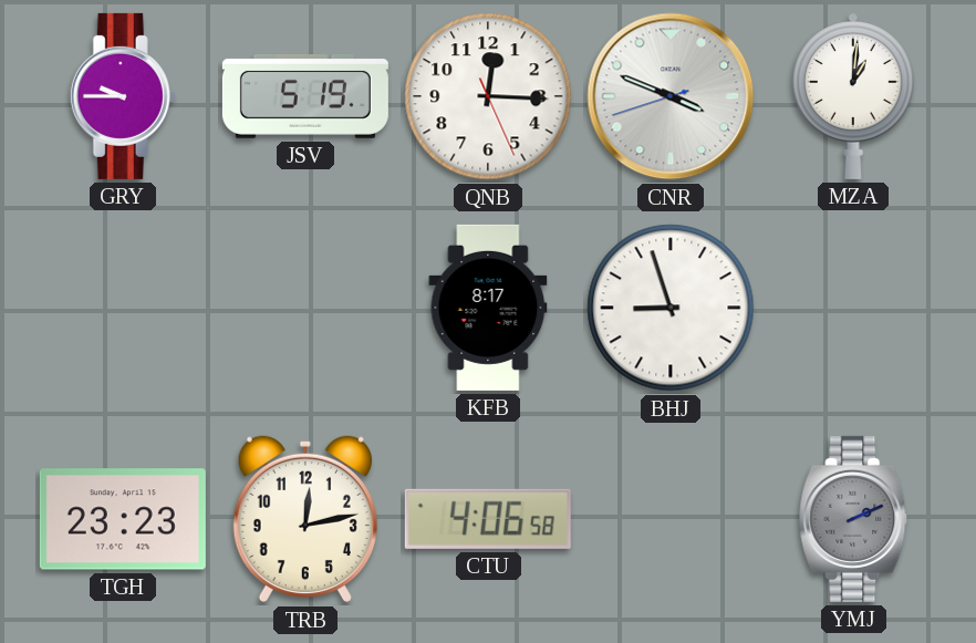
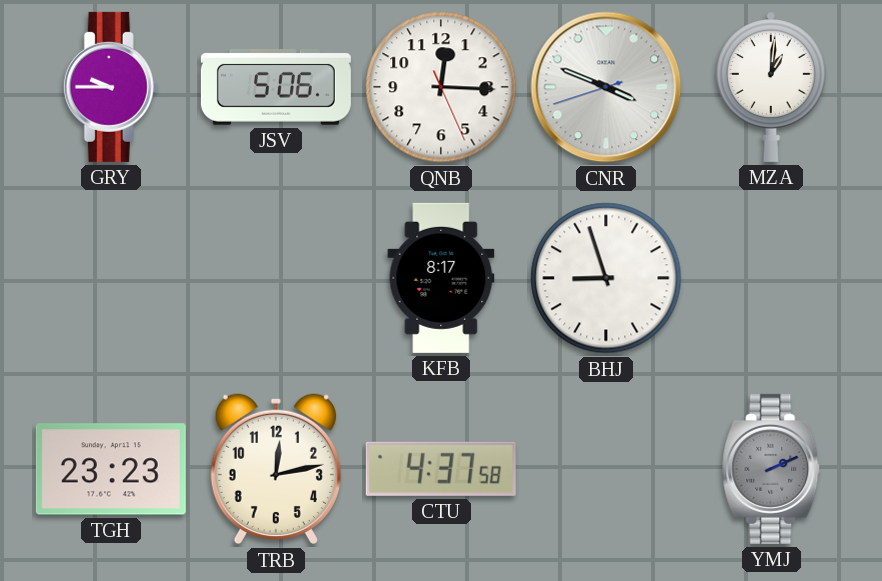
JSV: 5:19 -> 5:06
CTU: 4:06 -> 4:37
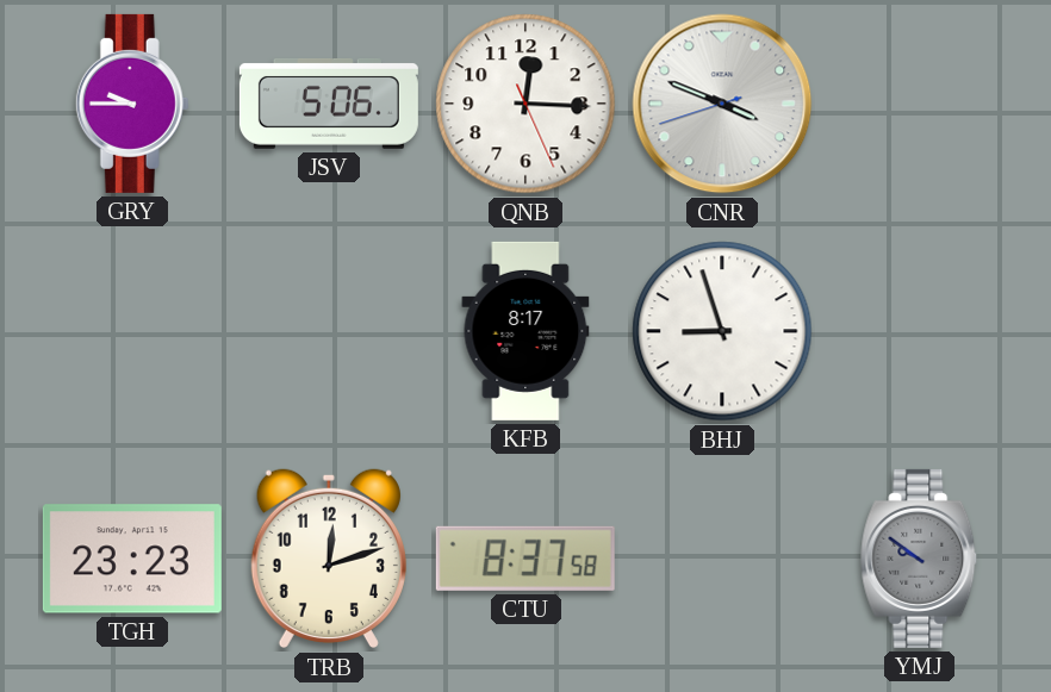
MZA: 1:01 -> none
TRB: 12:13 -> 12:12
CTU: 4:37 -> 8:37
YMJ: 2:11 -> 9:51
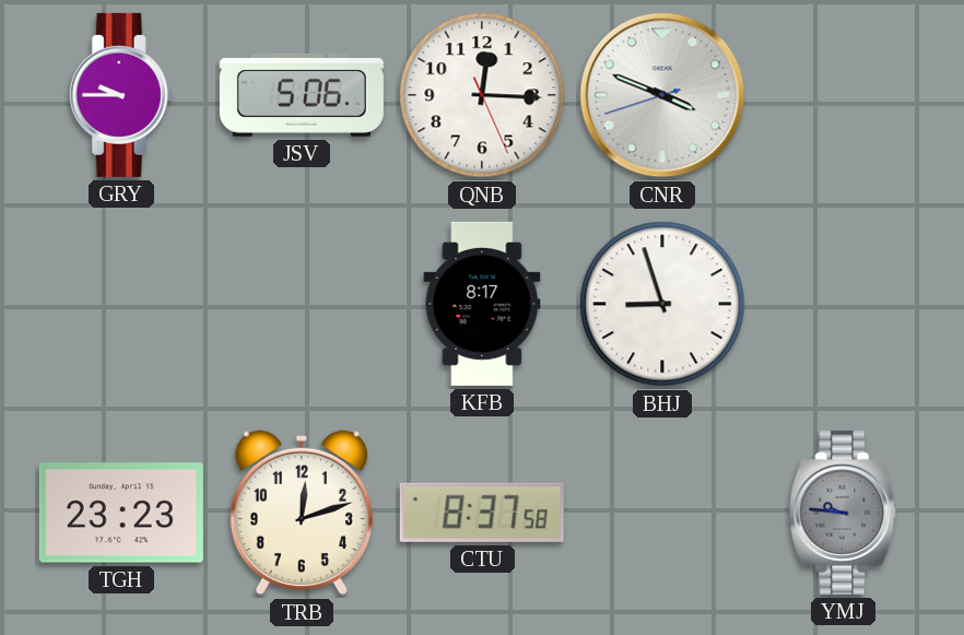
YMJ: 9:51 -> 9:46
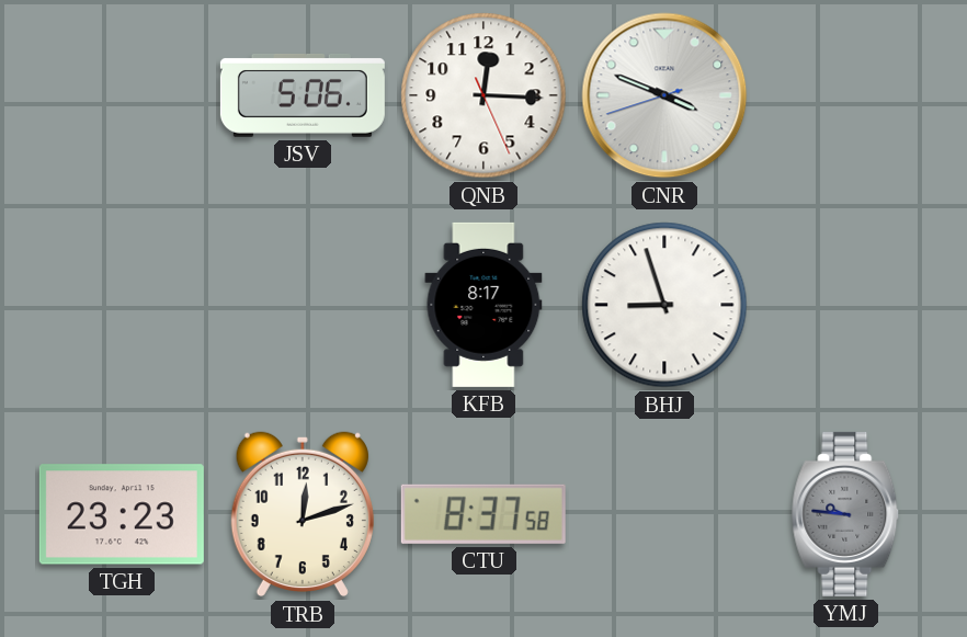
GRY: 9:45 -> none
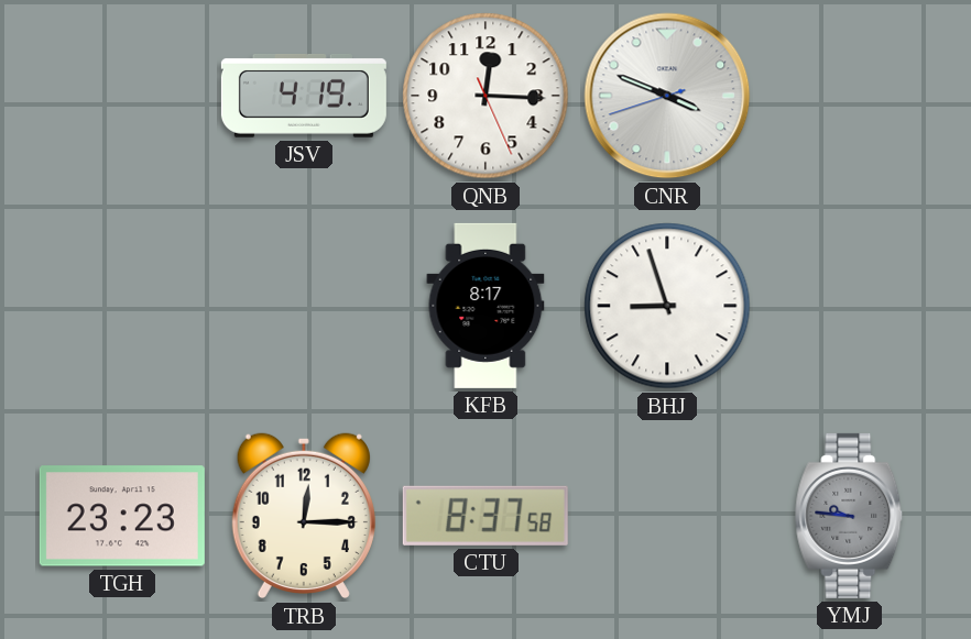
JSV: 5:06 -> 4:19
TRB: 12:12 -> 12:15
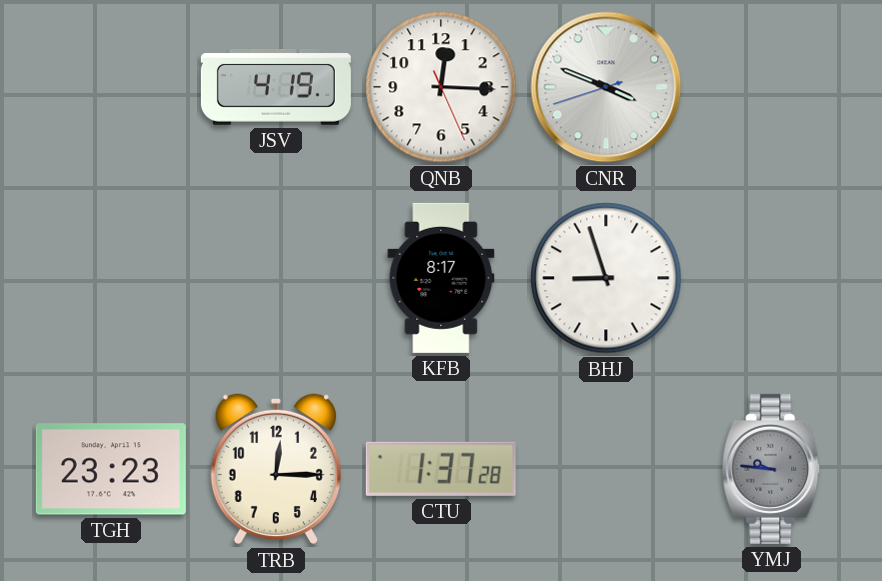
CTU: 8:37 -> 1:37
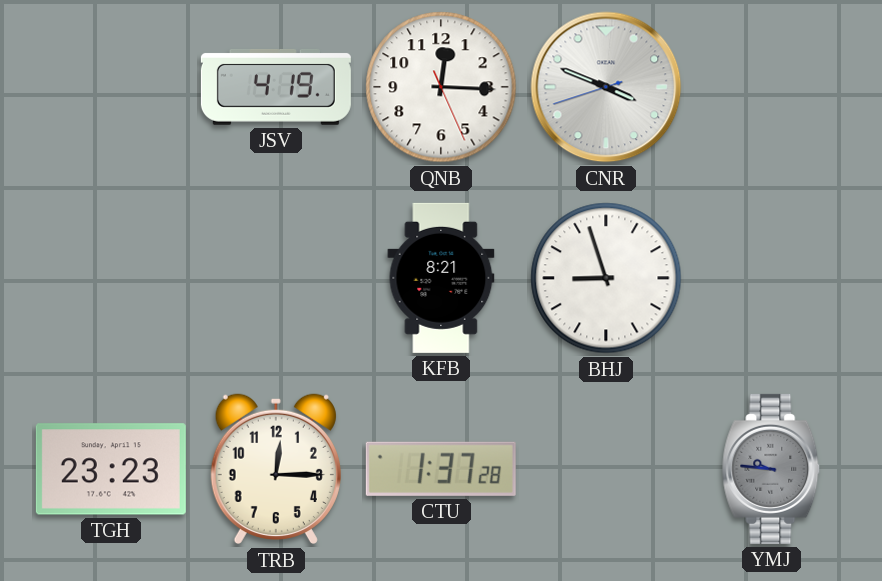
KFB: 8:17 -> 8:21
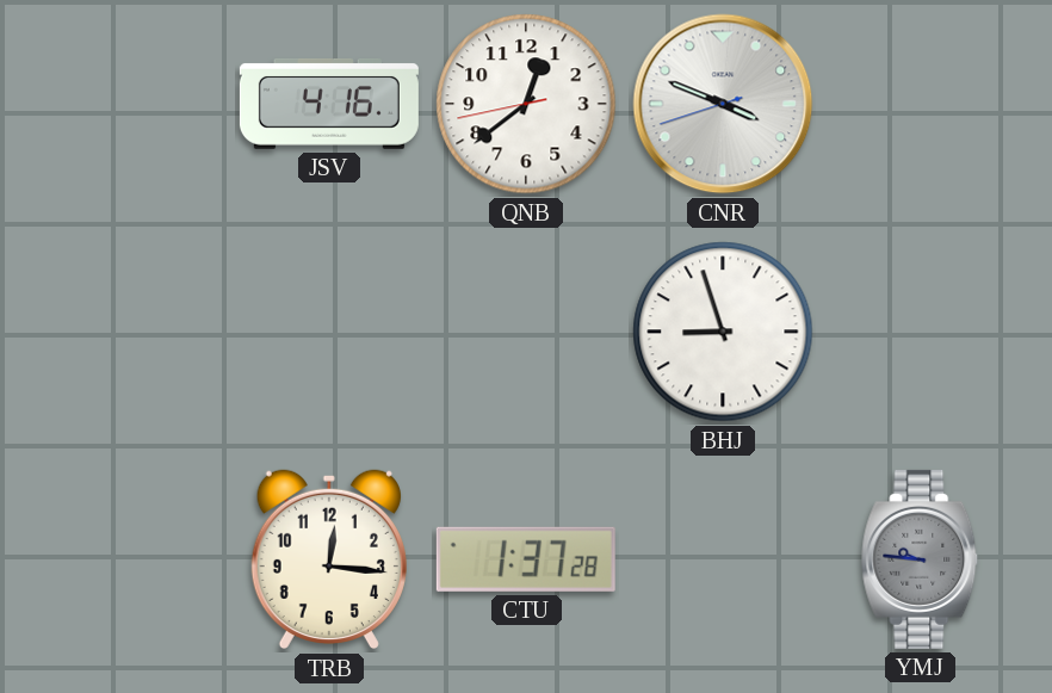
JSV: 4:19 -> 4:16
QNB: 12:15 -> 12:38
KFB: 8:21 -> none
TGH: 23:23 -> none
TRB: 12:15 -> 12:16
